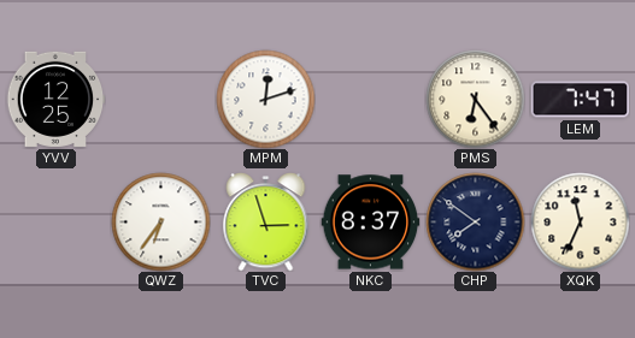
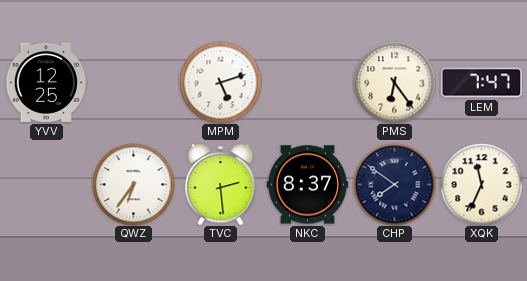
MPM: 12:12 -> 5:12
TVC: 2:57 -> 2:29
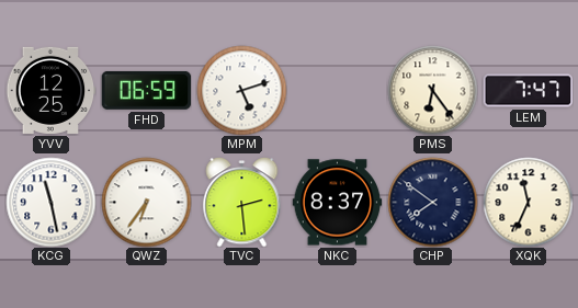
FHD: none -> 06:59
KCG: none -> 11:28
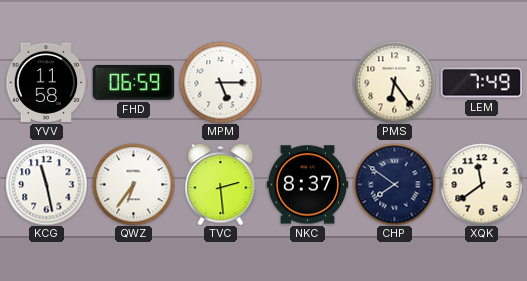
YVV: 12:25 -> 11:58
MPM: 5:12 -> 5:15
LEM: 7:47 -> 7:49
XQK: 11:34 -> 11:39
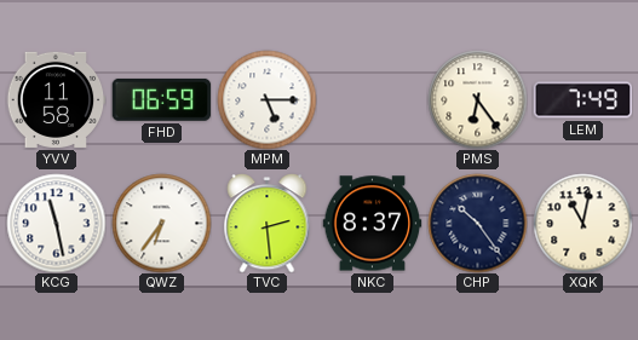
CHP: 7:51 -> 10:24
XQK: 11:39 -> 11:02
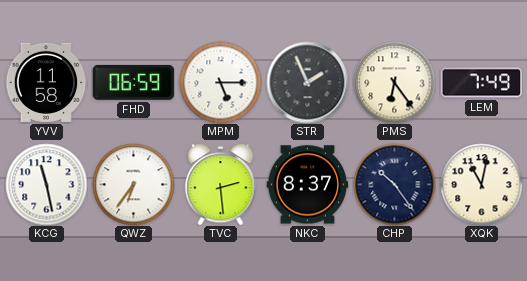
STR: none -> 1:56
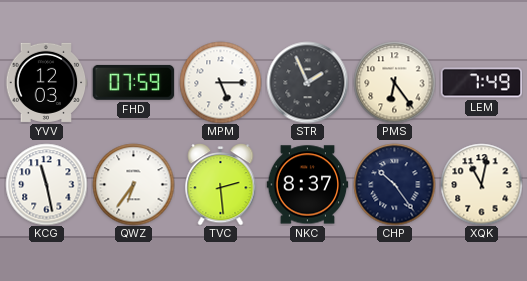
YVV: 11:58 -> 12:03
FHD: 06:59 -> 07:59
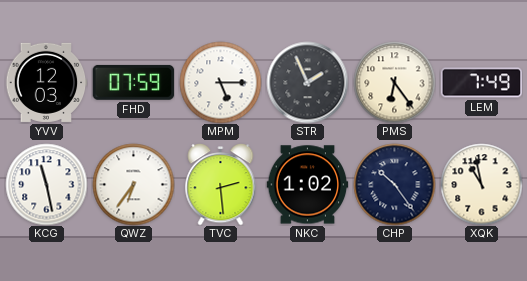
NKC: 8:37 -> 1:02
XQK: 11:02 -> 10:58
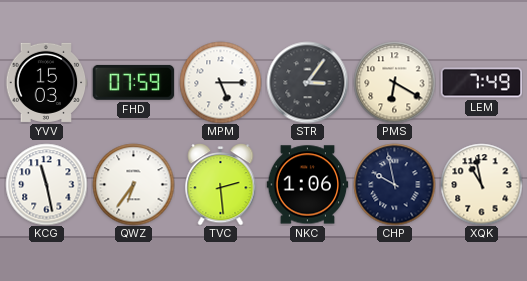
YVV: 12:03 -> 15:03
STR: 1:56 -> 3:06
PMS: 6:24 -> 6:20
NKC: 1:02 -> 1:06
CHP: 10:24 -> 9:58
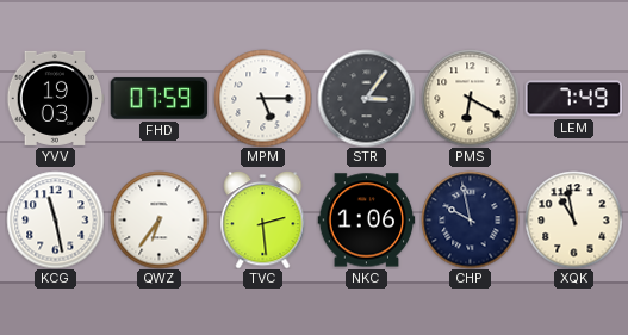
YVV: 15:03 -> 19:03
